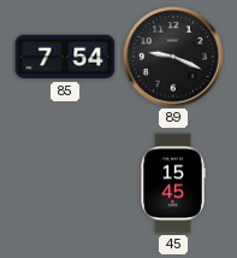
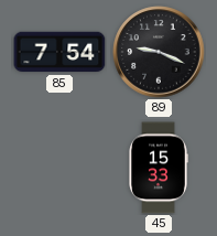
45: 15:45 -> 15:33
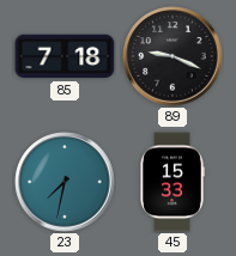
85: 7:54 -> 7:18
23: none -> 7:32
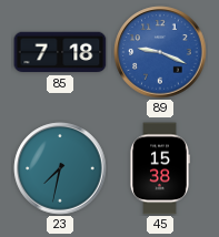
89 dial: black -> blue
45: 15:33 -> 15:38
